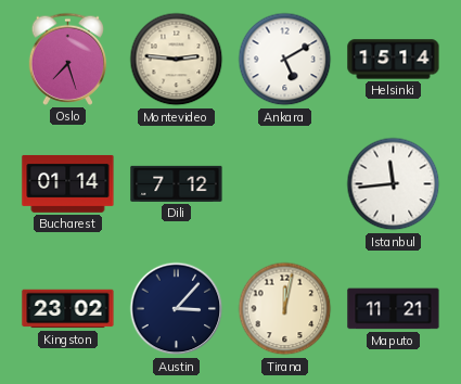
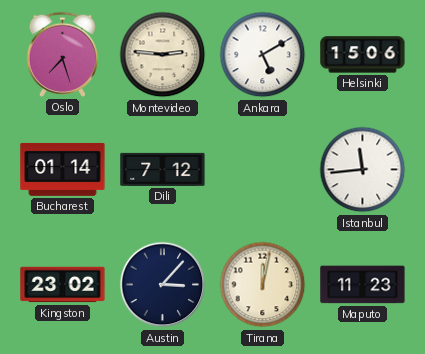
Helsinki: 15:14 -> 15:06
Maputo: 11:21 -> 11:23
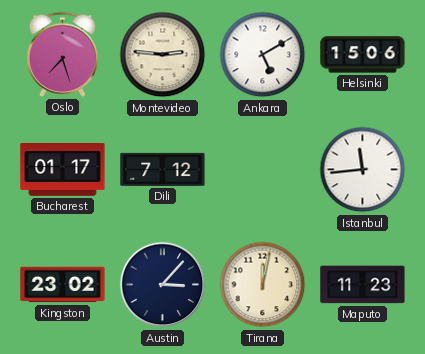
Bucharest: 01:14 -> 01:17
